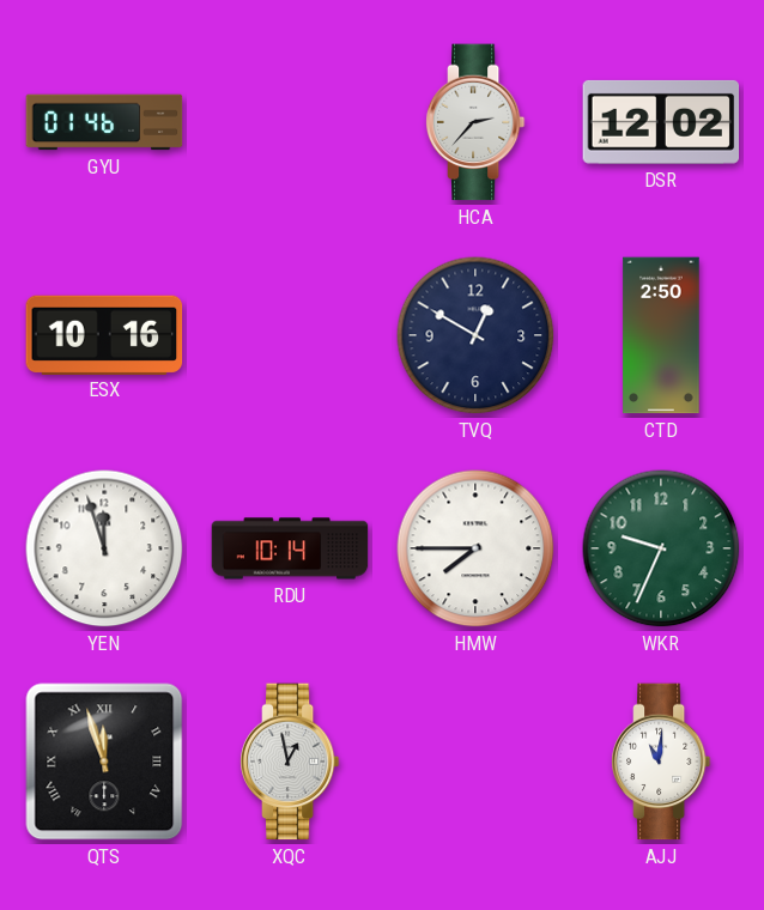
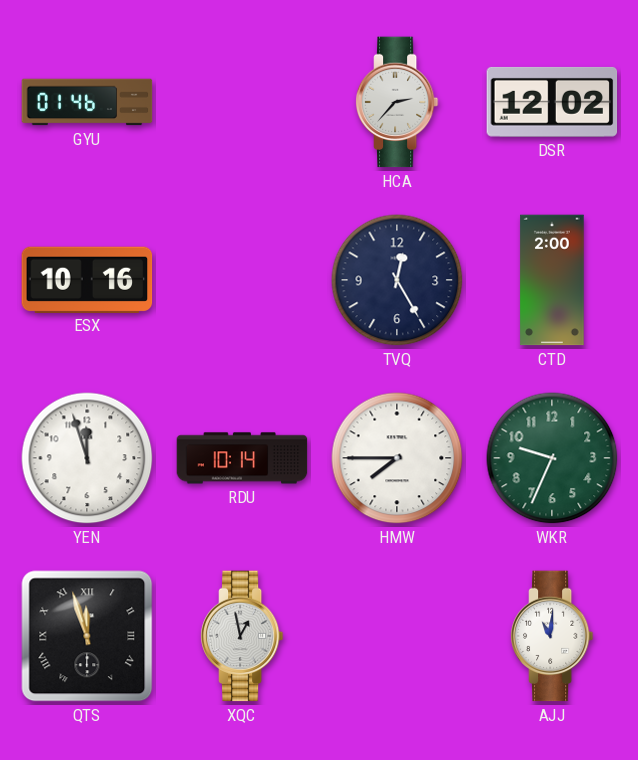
TVQ: 12:50 -> 12:25
CTD: 2:50 -> 2:00
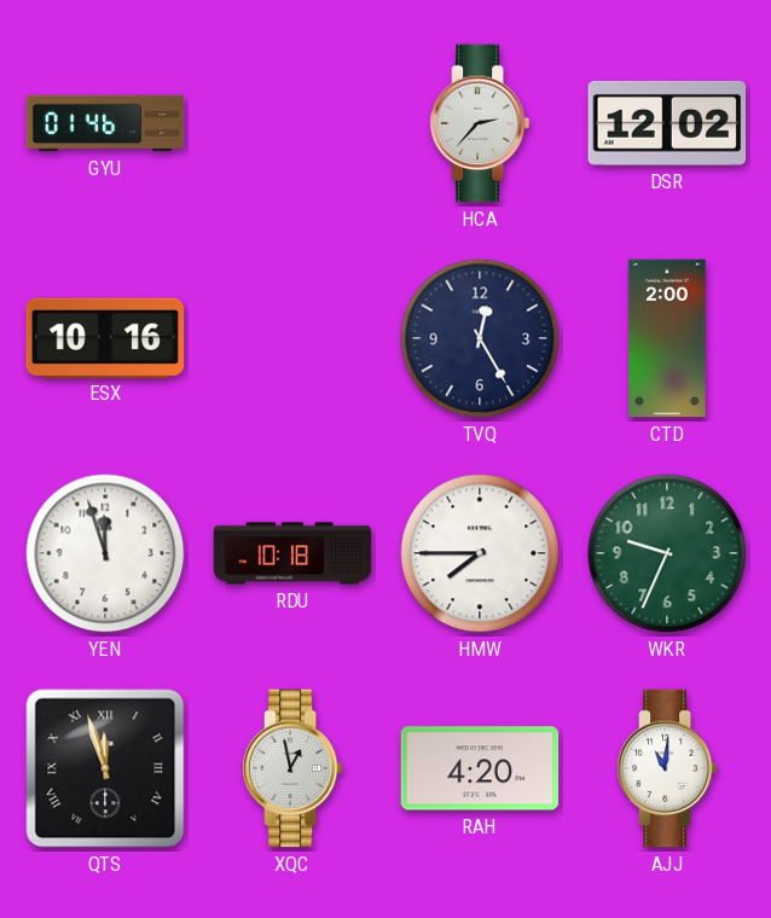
RDU: 10:14 -> 10:18
RAH: none -> 4:20
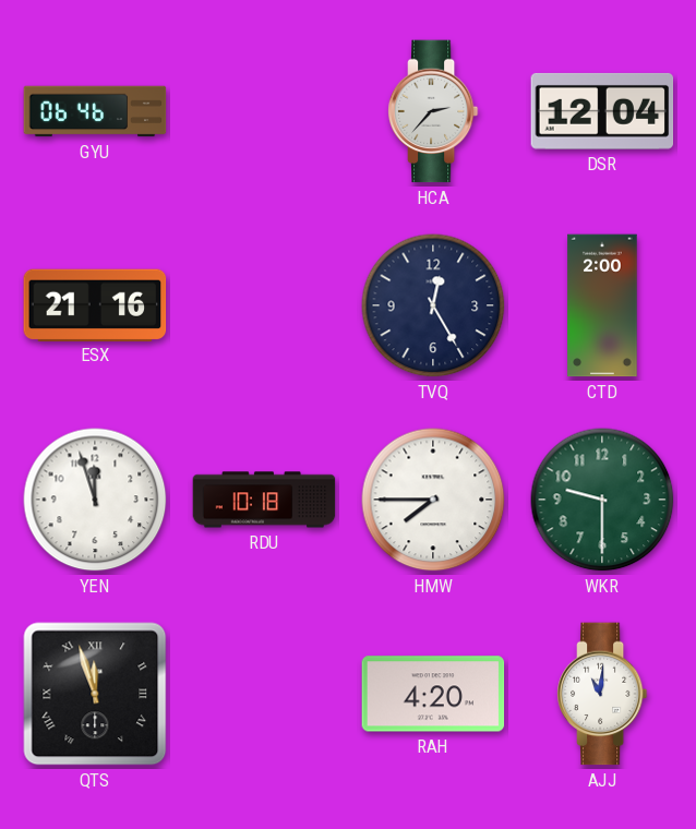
GYU: 01:46 -> 06:46
DSR: 12:02 -> 12:04
ESX: 10:16 -> 21:16
WKR: 9:34 -> 9:30
XQC: 12:58 -> none
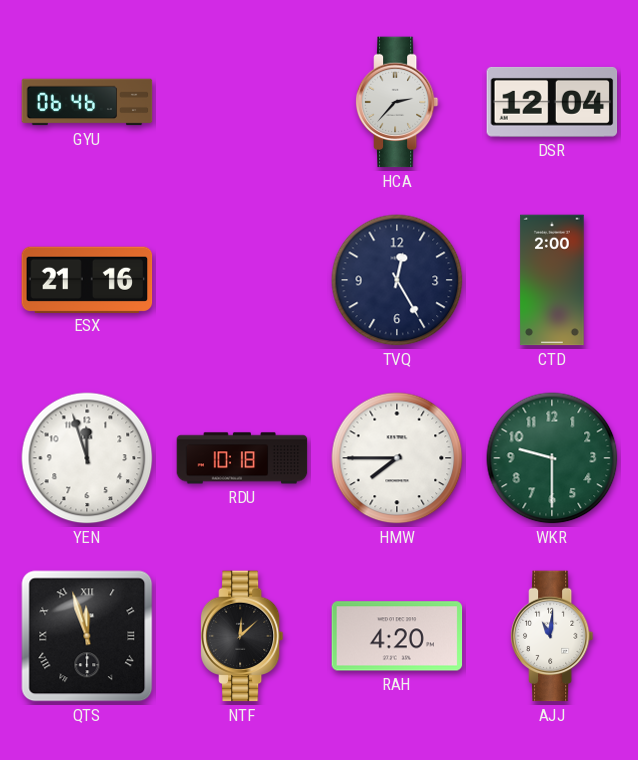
NTF: none -> 12:08
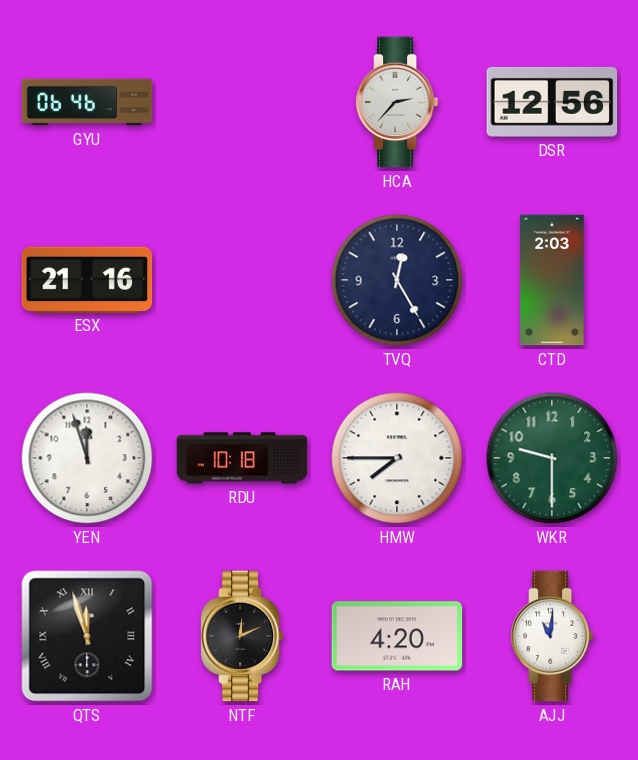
DSR: 12:04 -> 12:56
CTD: 2:00 -> 2:03
NTF: 12:08 -> 12:11
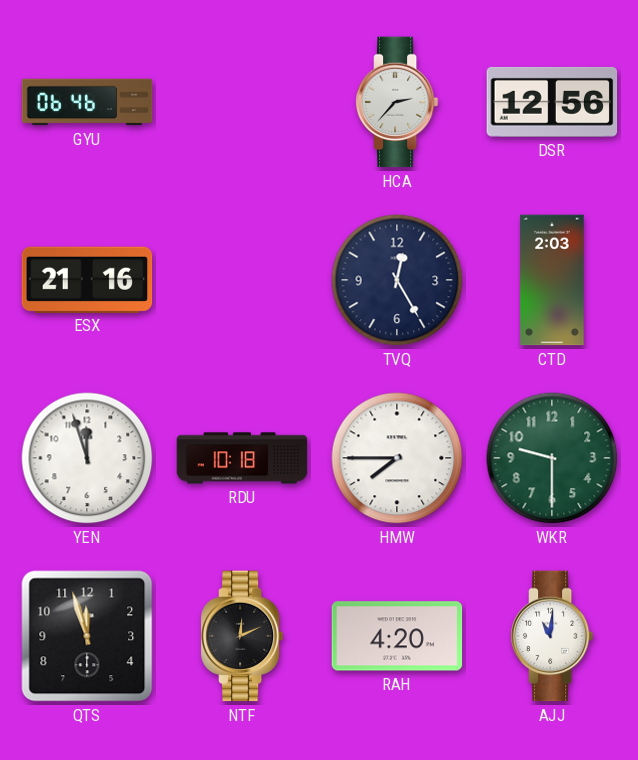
QTS numerals: Roman -> Arabic
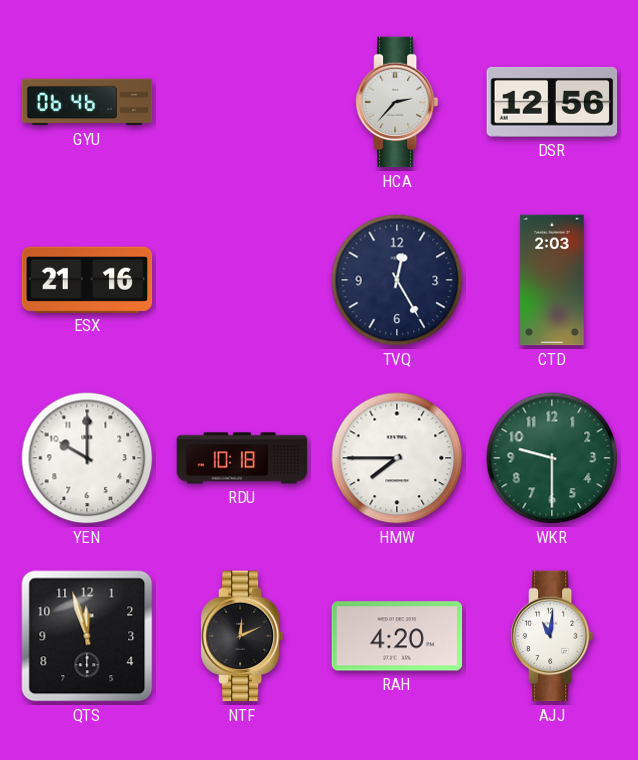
YEN: 11:57 -> 10:00
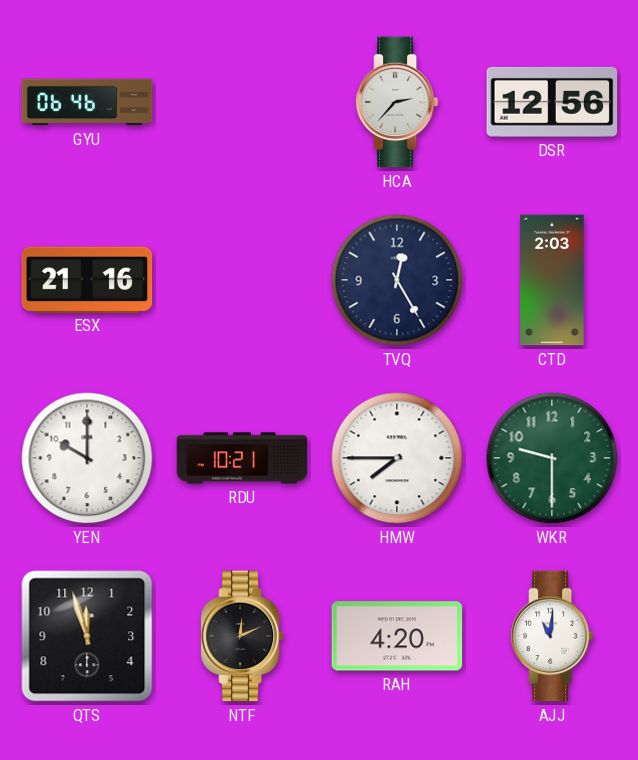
RDU: 10:18 -> 10:21
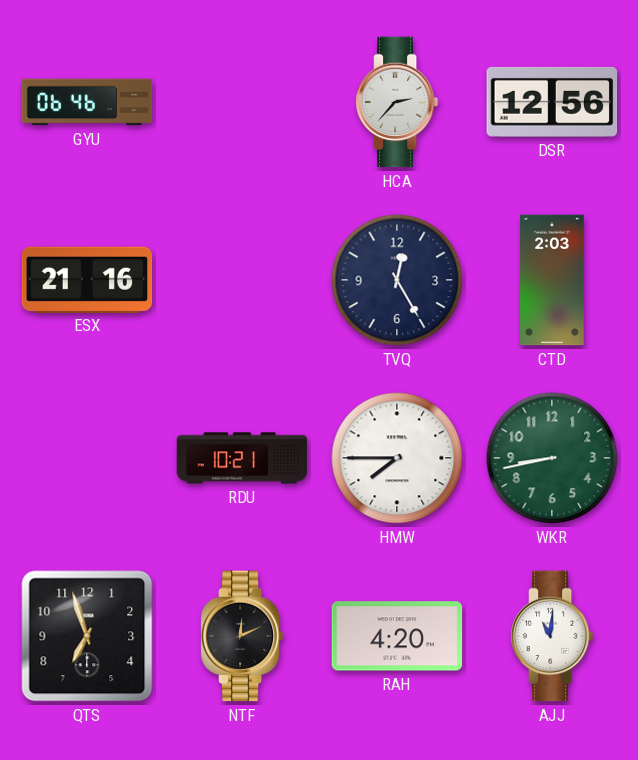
YEN: 10:00 -> none
WKR: 9:30 -> 8:43
QTS: 11:57 -> 6:57
